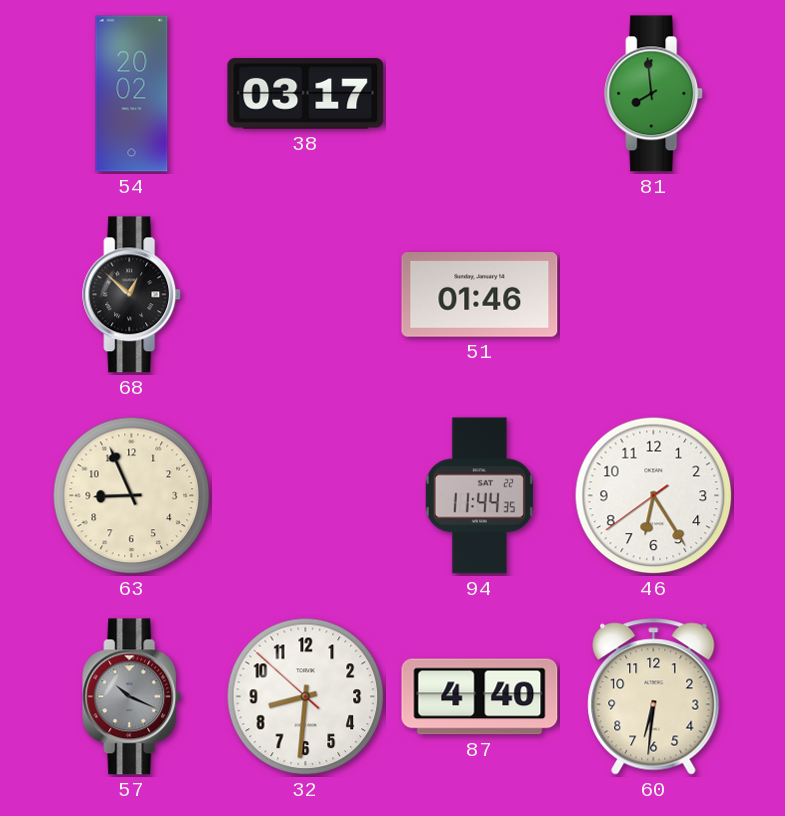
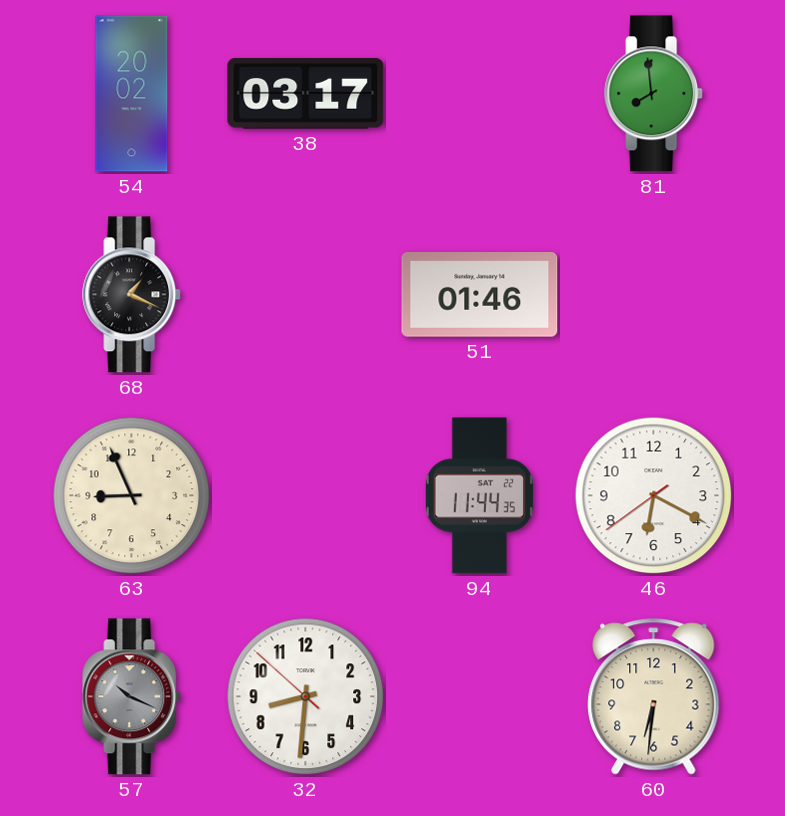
68: 12:52 -> 1:19
46: 6:24 -> 6:19
87: 4:40 -> none
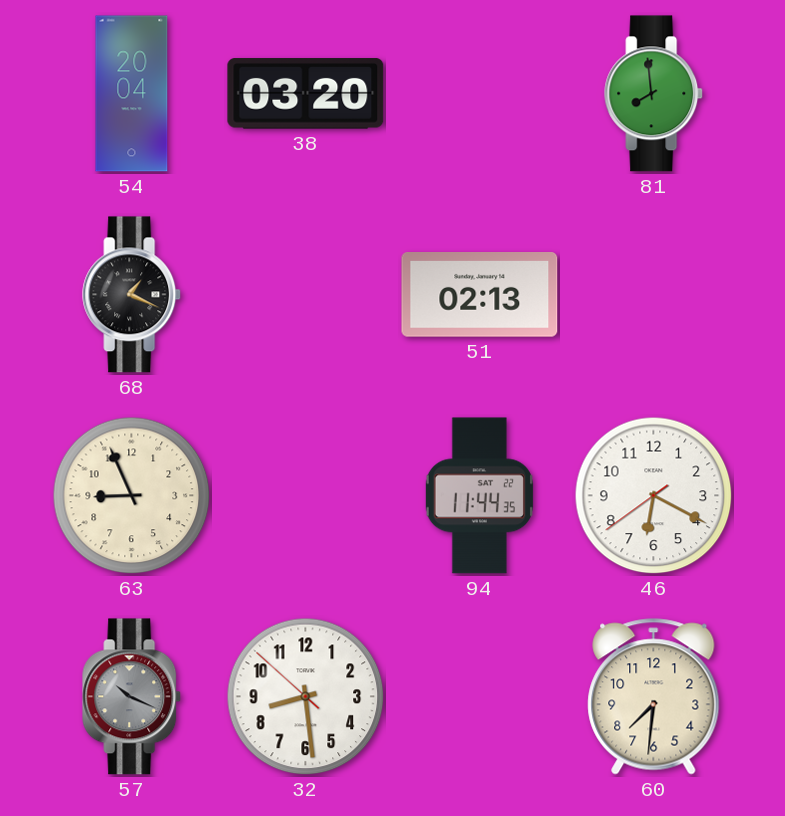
54: 20:02 -> 20:04
38: 03:17 -> 03:20
51: 01:46 -> 02:13
32: 8:30 -> 8:28
60: 6:31 -> 7:31
